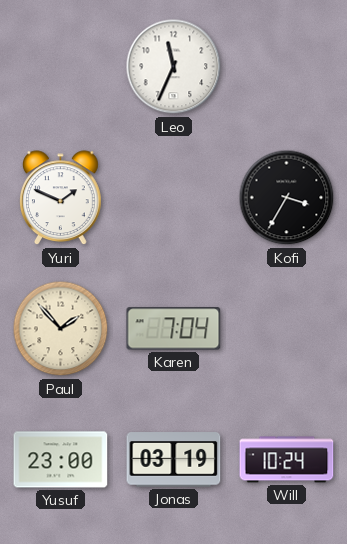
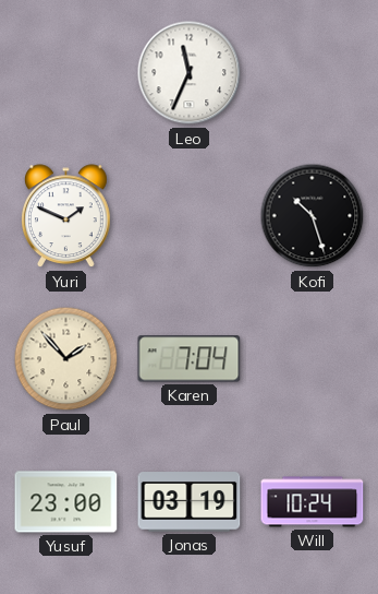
Kofi: 3:35 -> 10:27
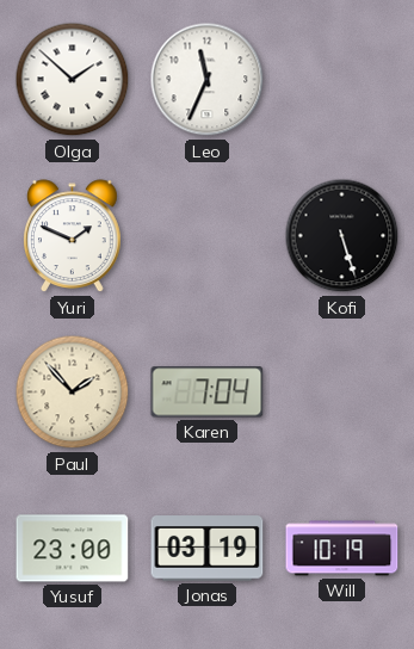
Olga: none -> 1:52
Kofi: 10:27 -> 5:27
Will: 10:24 -> 10:19
